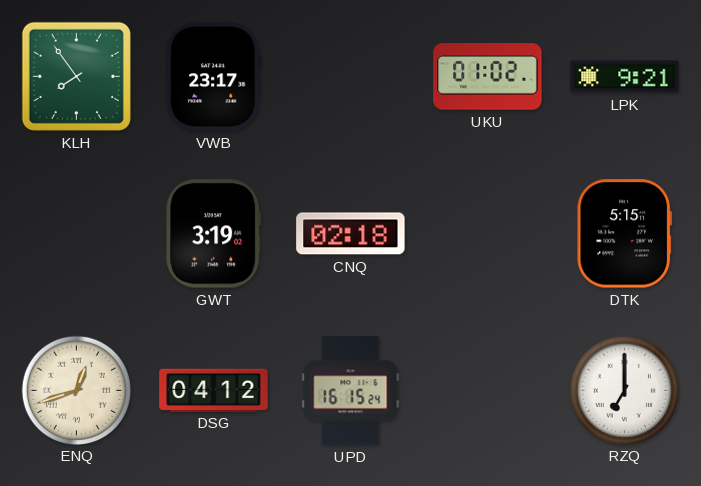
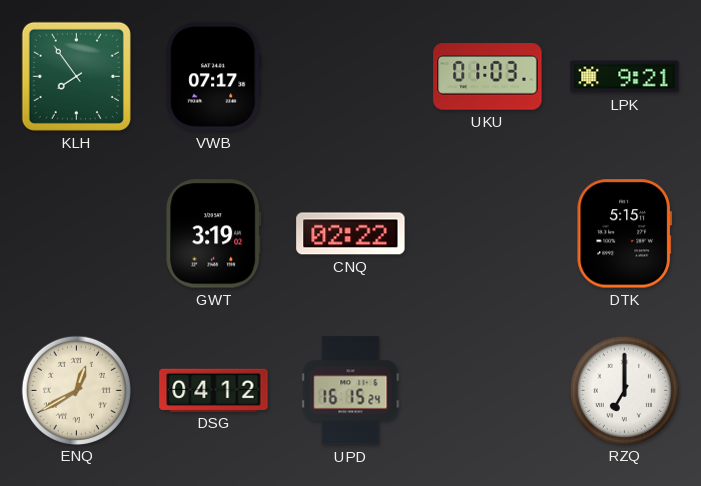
VWB: 23:17 -> 07:17
UKU: 01:02 -> 01:03
CNQ: 02:18 -> 02:22
ENQ: 12:42 -> 12:40
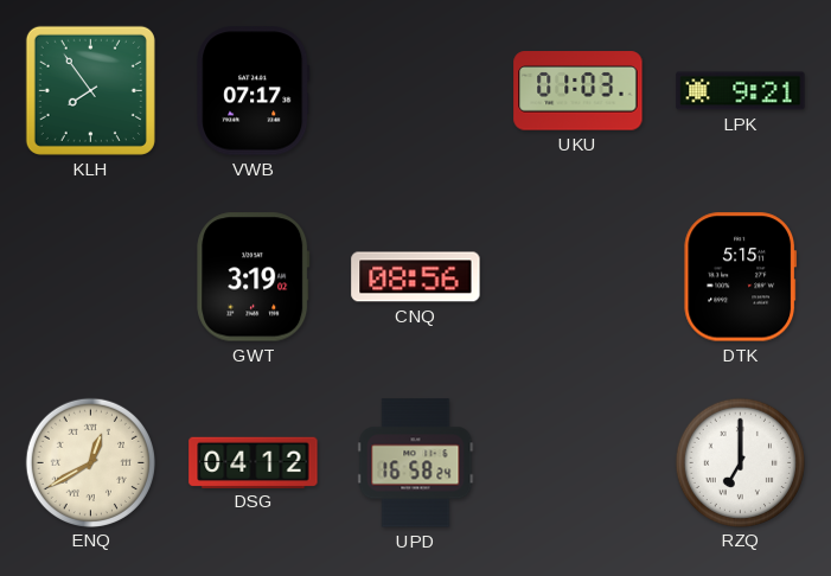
CNQ: 02:22 -> 08:56
UPD: 16:15 -> 16:58
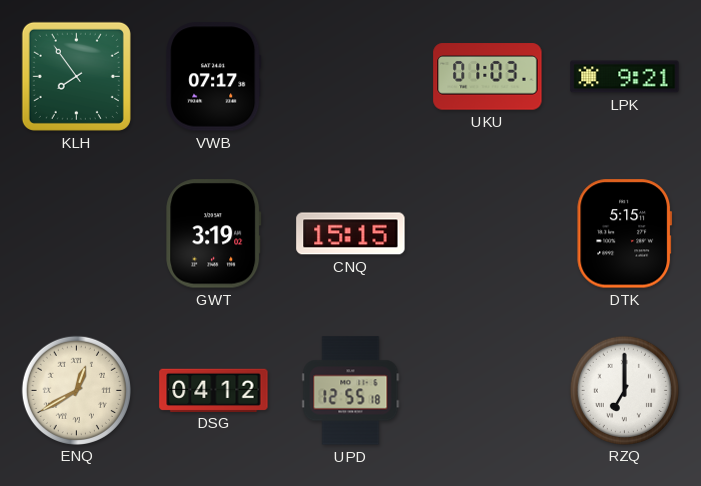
CNQ: 08:56 -> 15:15
UPD: 16:58 -> 12:55
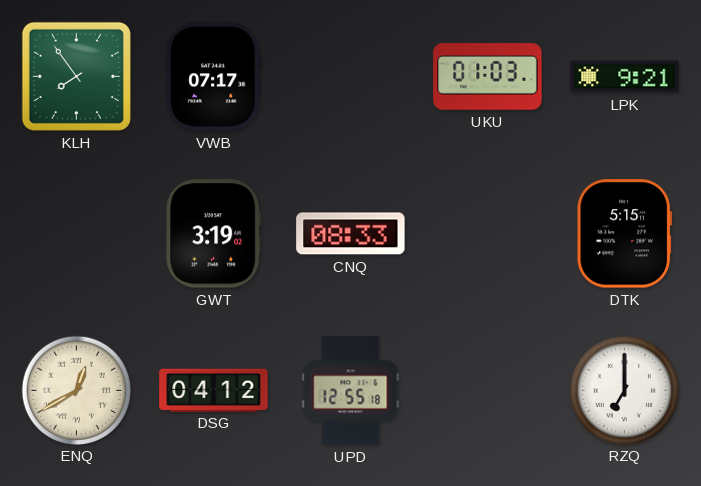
CNQ: 15:15 -> 08:33
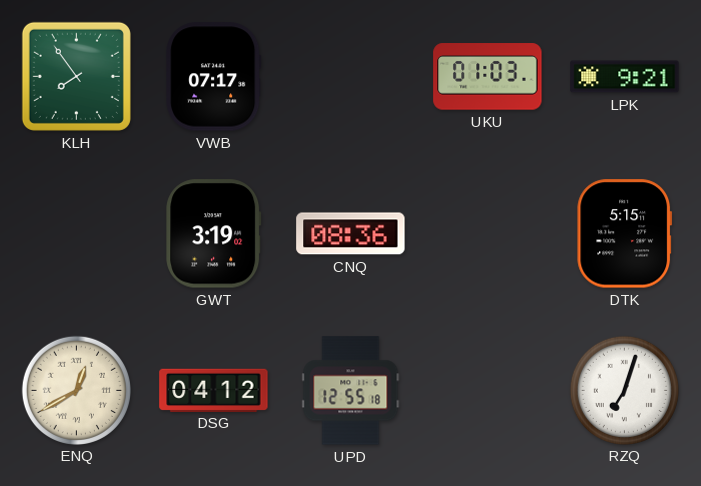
CNQ: 08:33 -> 08:36
RZQ: 7:00 -> 7:03
